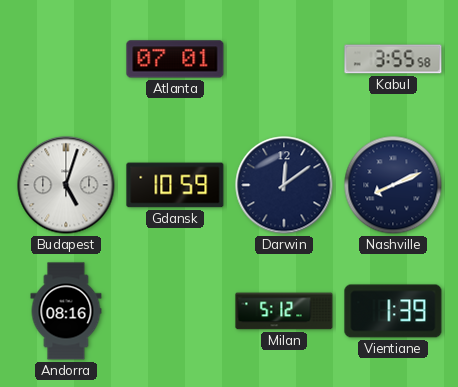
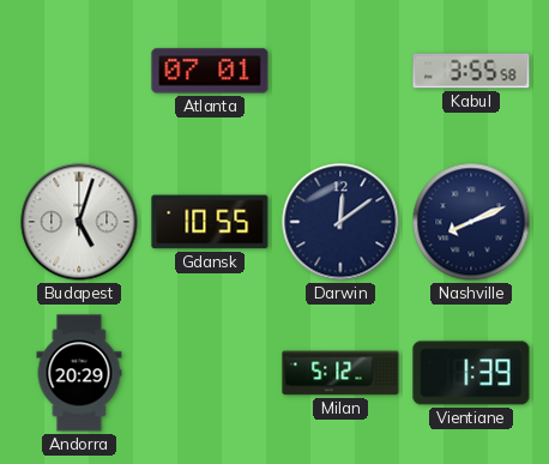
Gdansk: 10:59 -> 10:55
Andorra: 08:16 -> 20:29
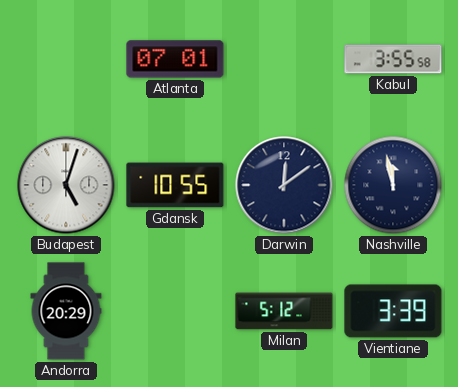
Nashville: 8:11 -> 11:58
Vientiane: 1:39 -> 3:39
